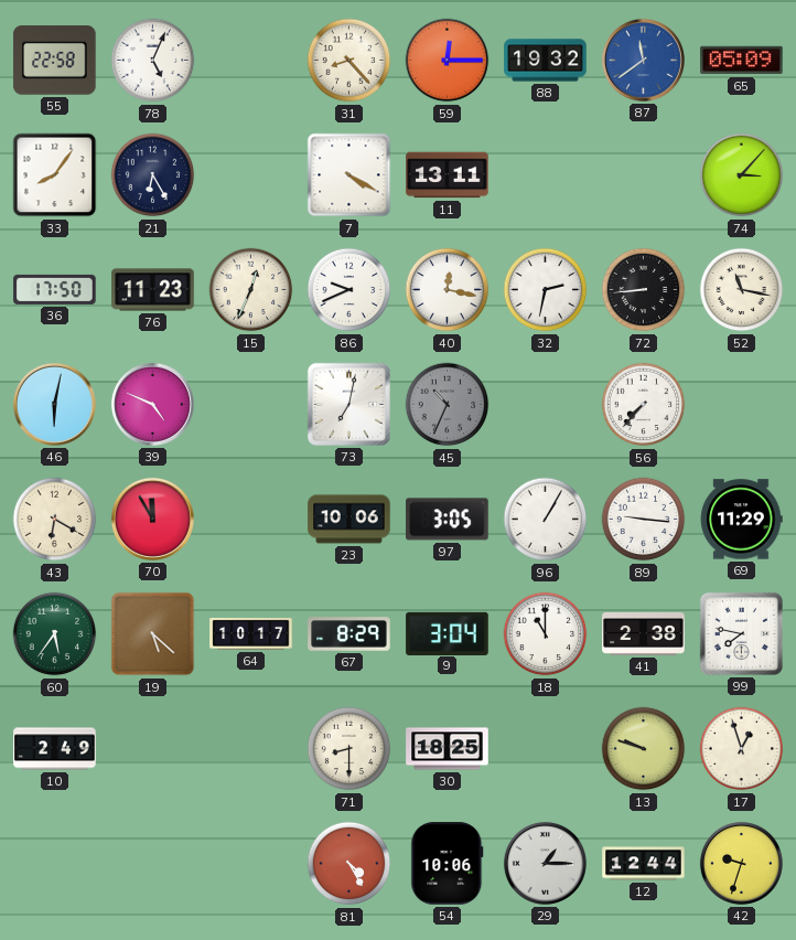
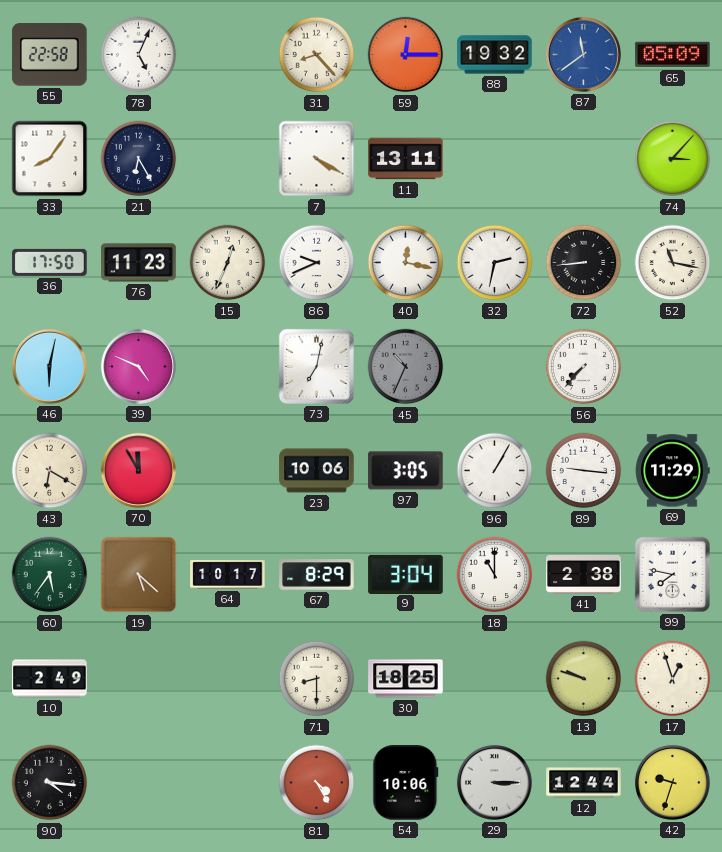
90: none -> 4:16
29: 1:15 -> 3:15
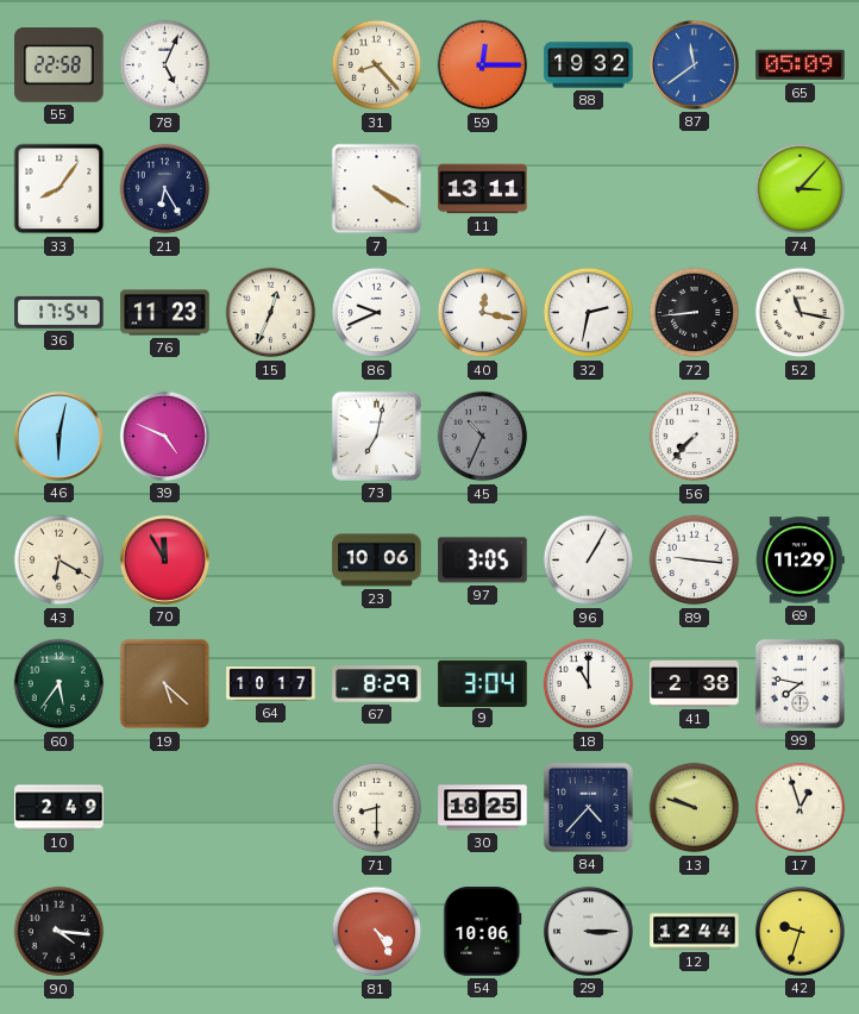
36: 17:50 -> 17:54
84: none -> 4:37
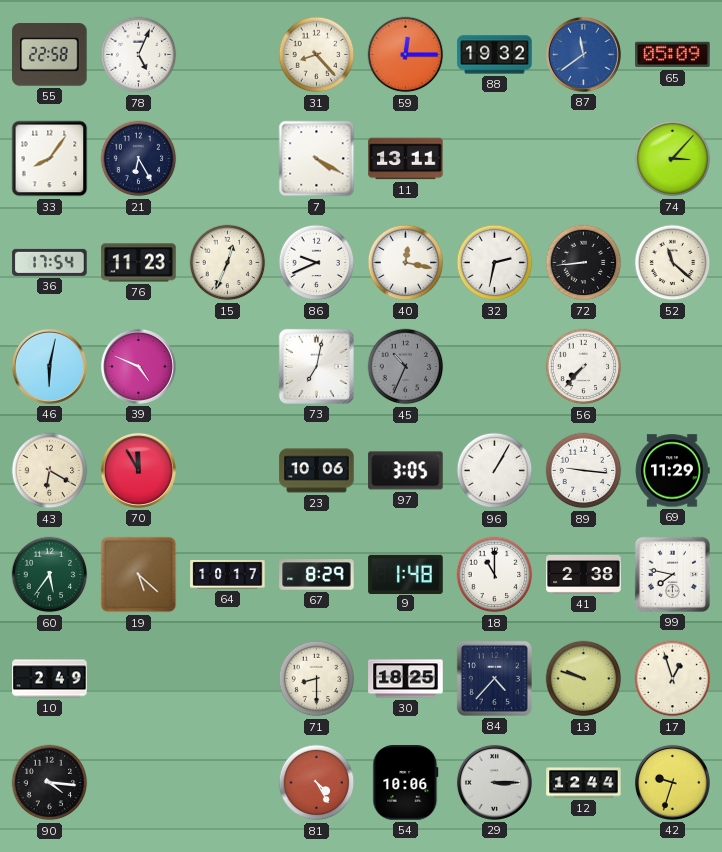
52: 11:17 -> 11:22
9: 3:04 -> 1:48
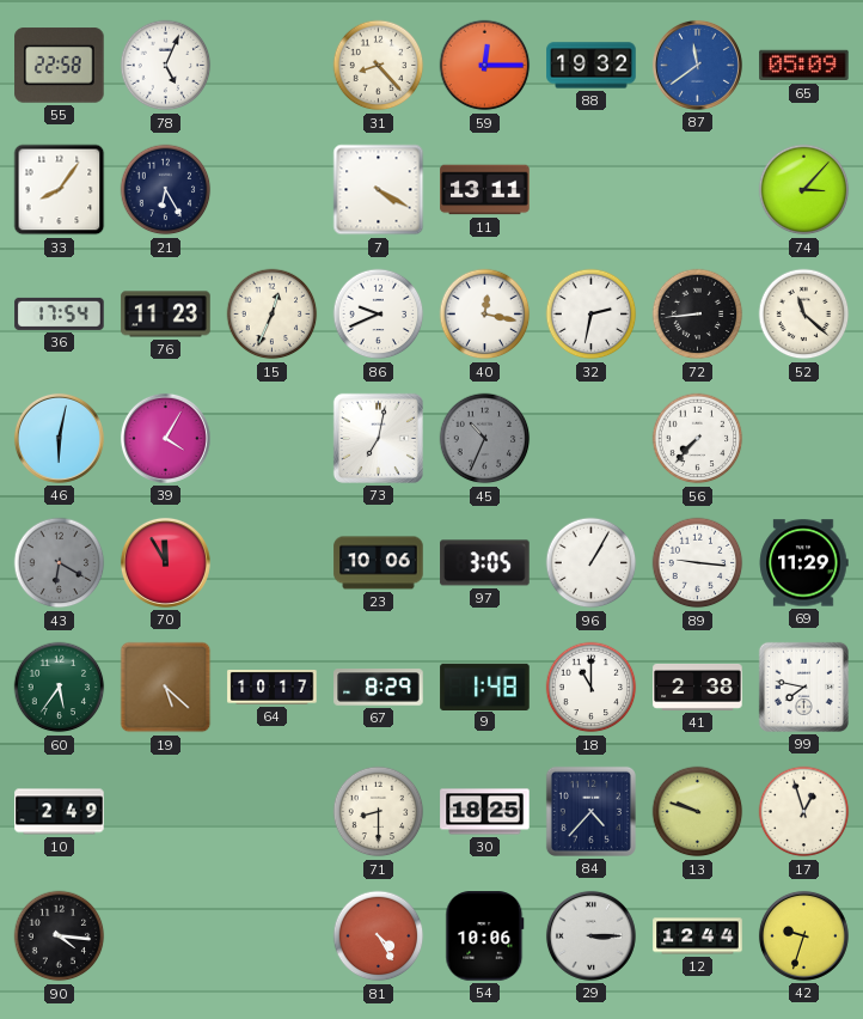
39: 4:49 -> 4:05
43 dial: cream -> grey
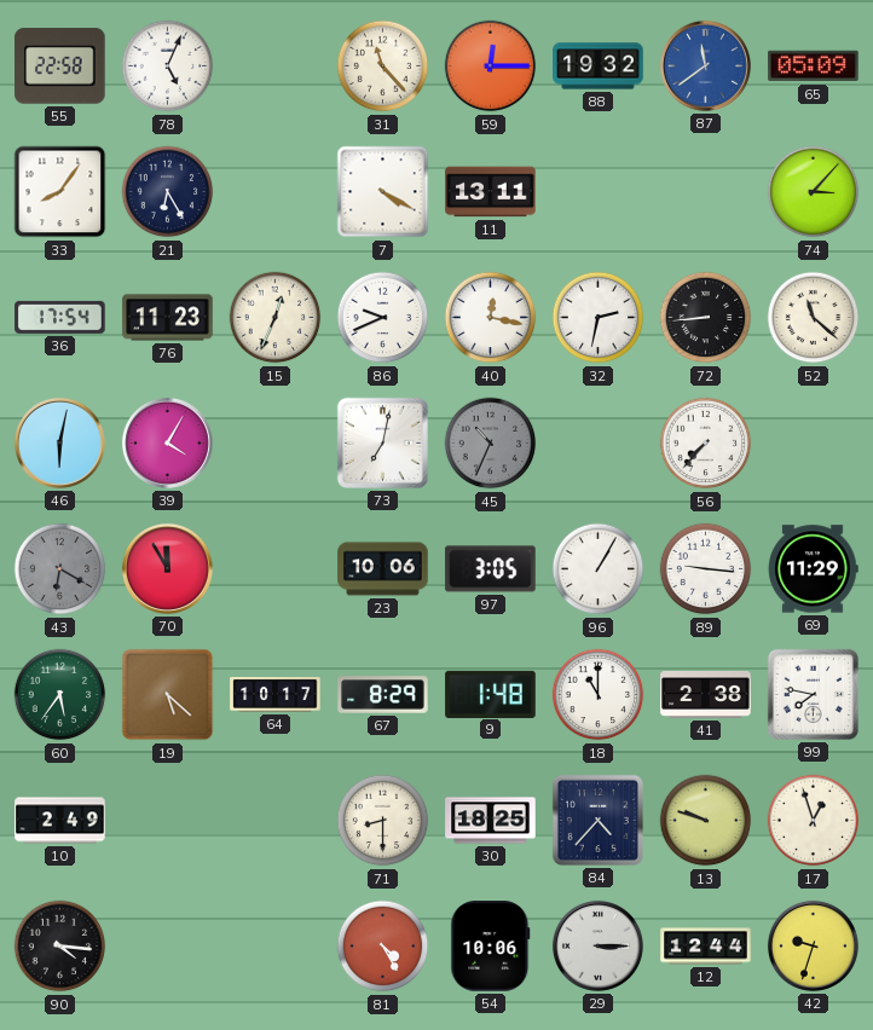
31: 8:23 -> 11:23
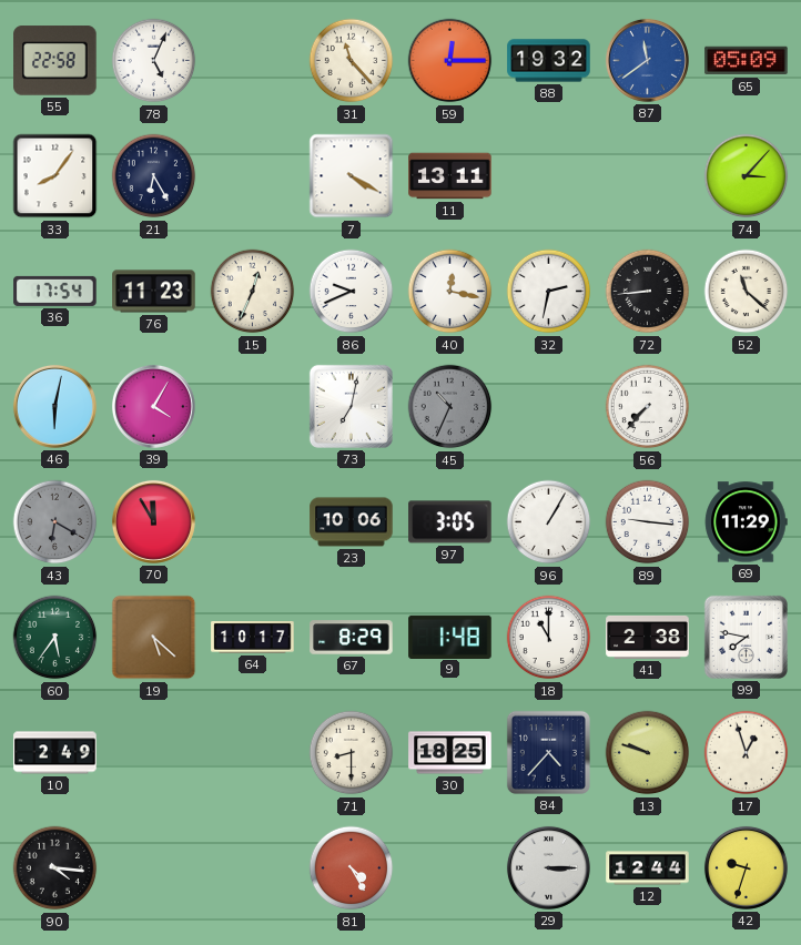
54: 10:06 -> none
